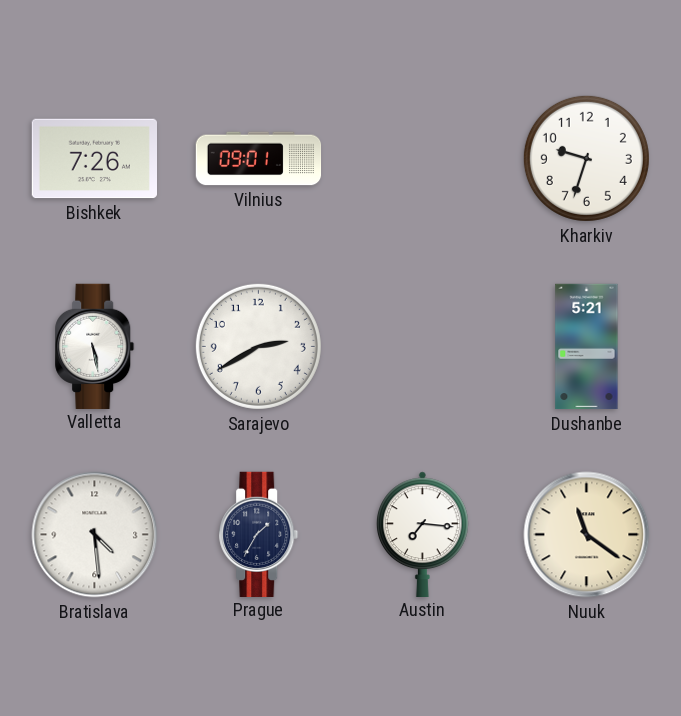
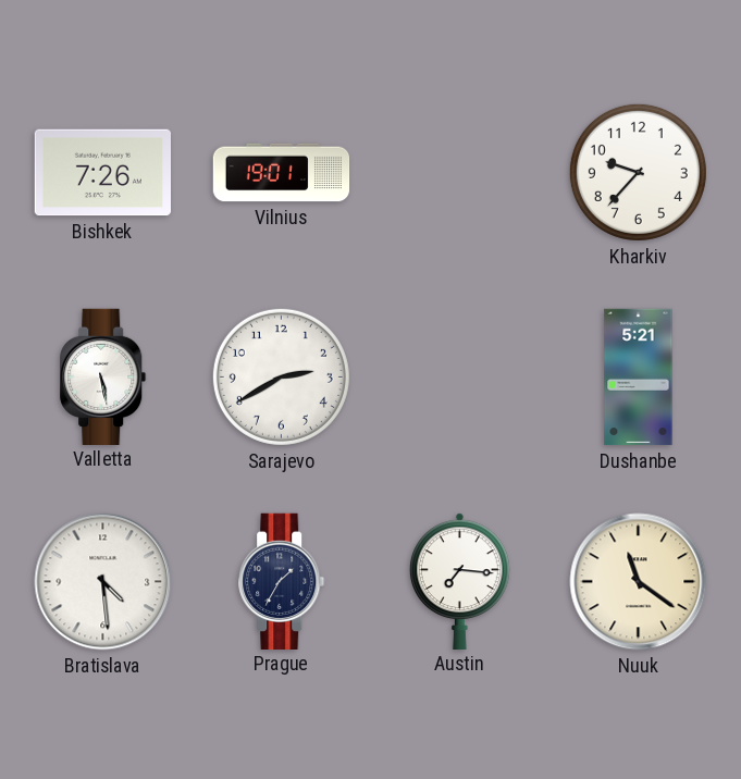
Vilnius: 09:01 -> 19:01
Kharkiv: 9:33 -> 9:37
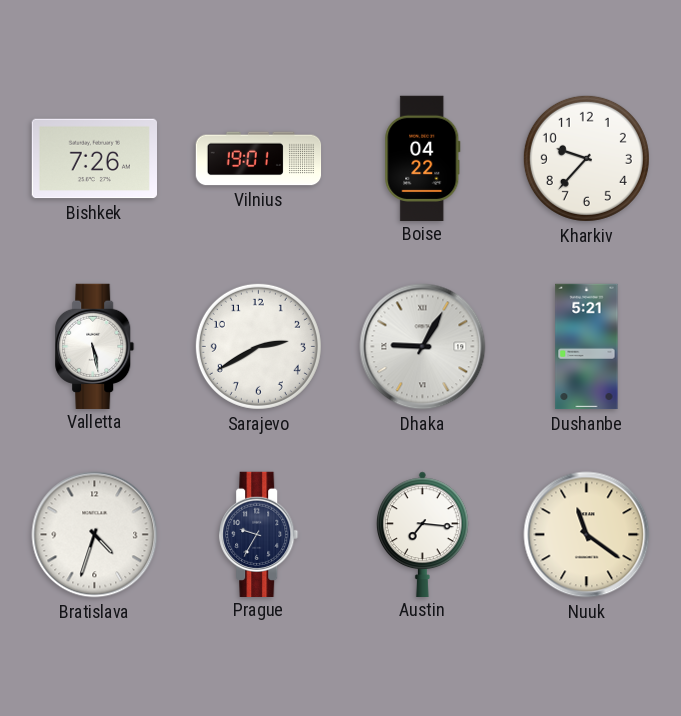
Boise: none -> 04:22
Dhaka: none -> 9:05
Bratislava: 4:29 -> 4:33
Prague: 1:35 -> 9:35
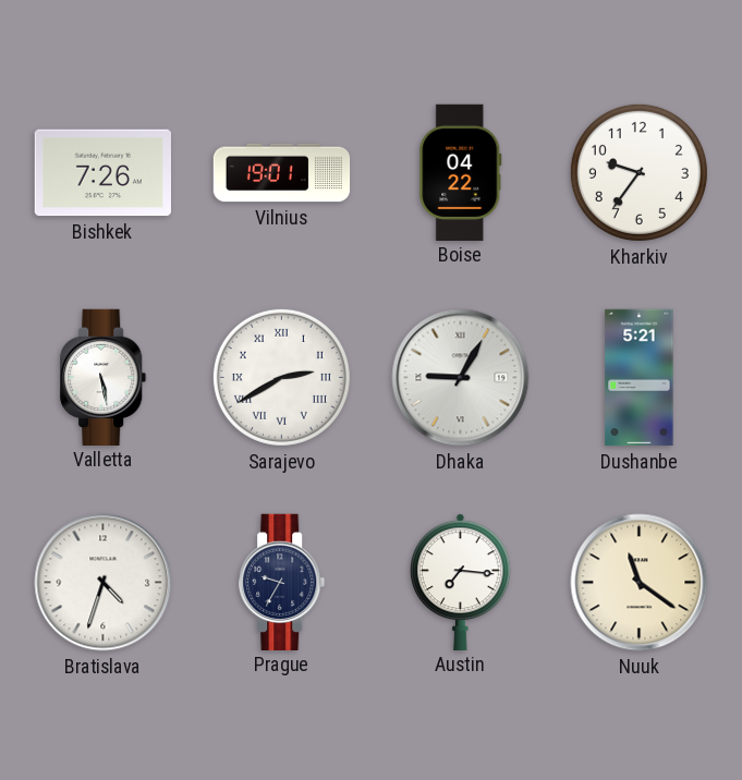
Kharkiv: 9:37 -> 9:36
Sarajevo numerals: Arabic -> Roman
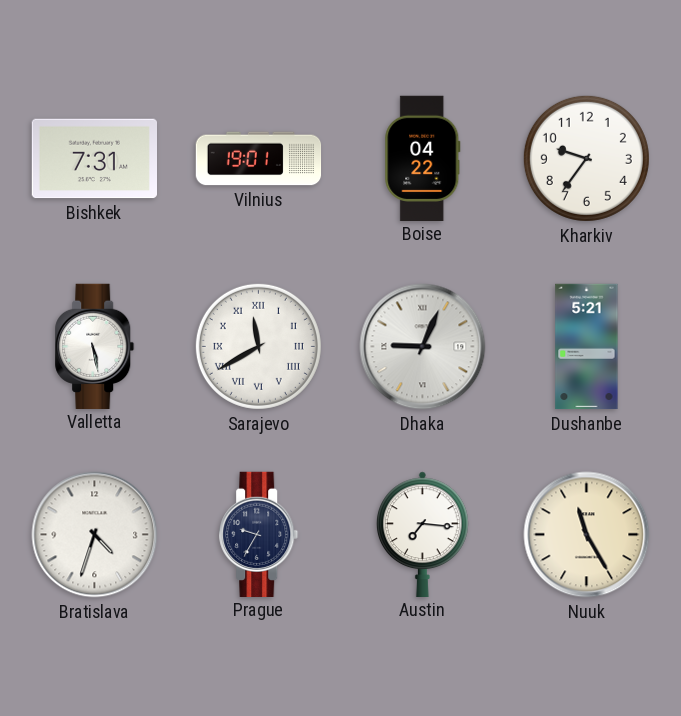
Bishkek: 7:26 -> 7:31
Sarajevo: 2:40 -> 11:40
Dhaka: 9:05 -> 9:04
Nuuk: 11:21 -> 11:25
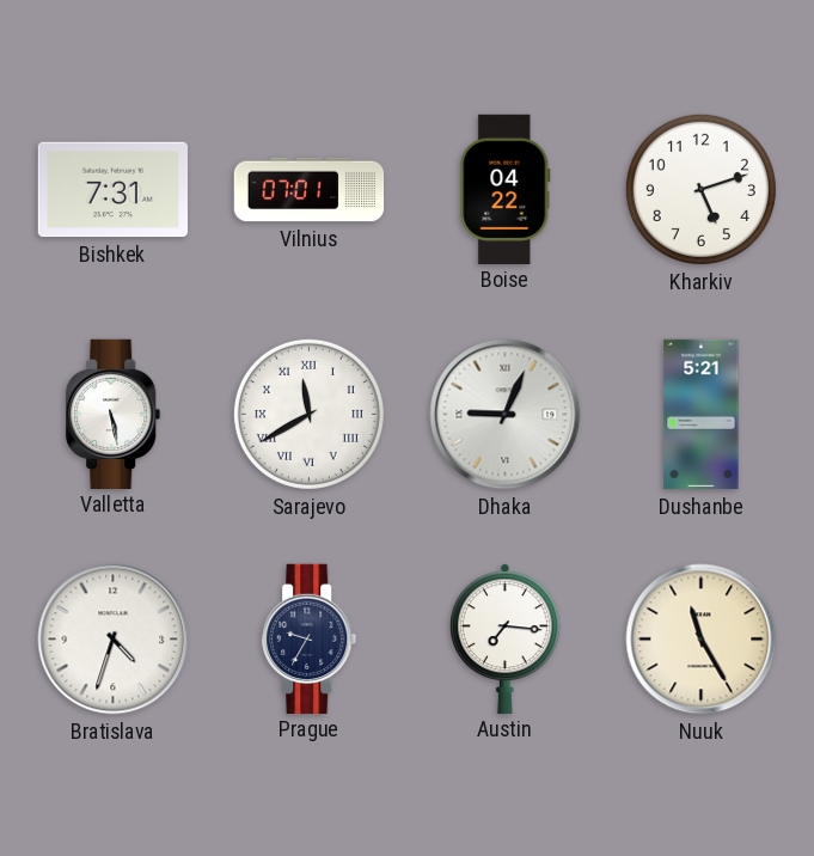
Vilnius: 19:01 -> 07:01
Kharkiv: 9:36 -> 5:12
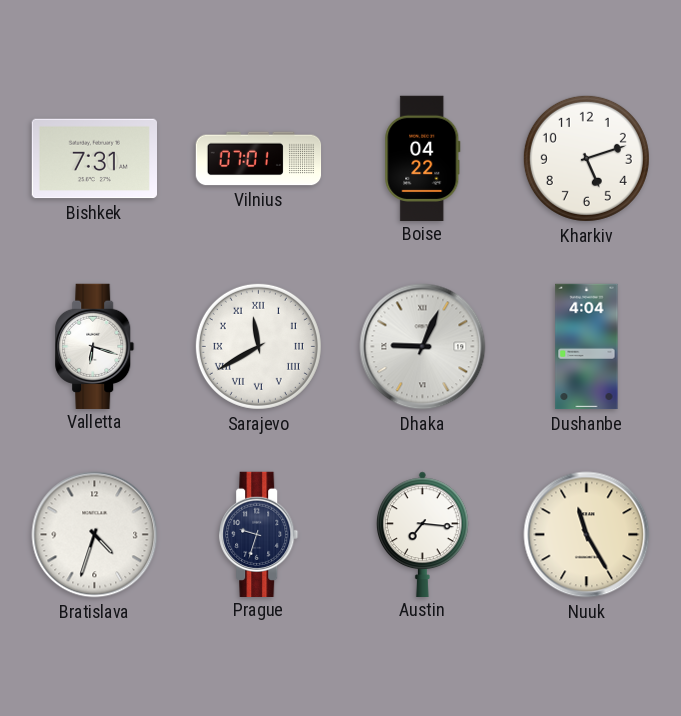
Valletta: 5:28 -> 6:18
Dushanbe: 5:21 -> 4:04
Prague: 9:35 -> 9:33
